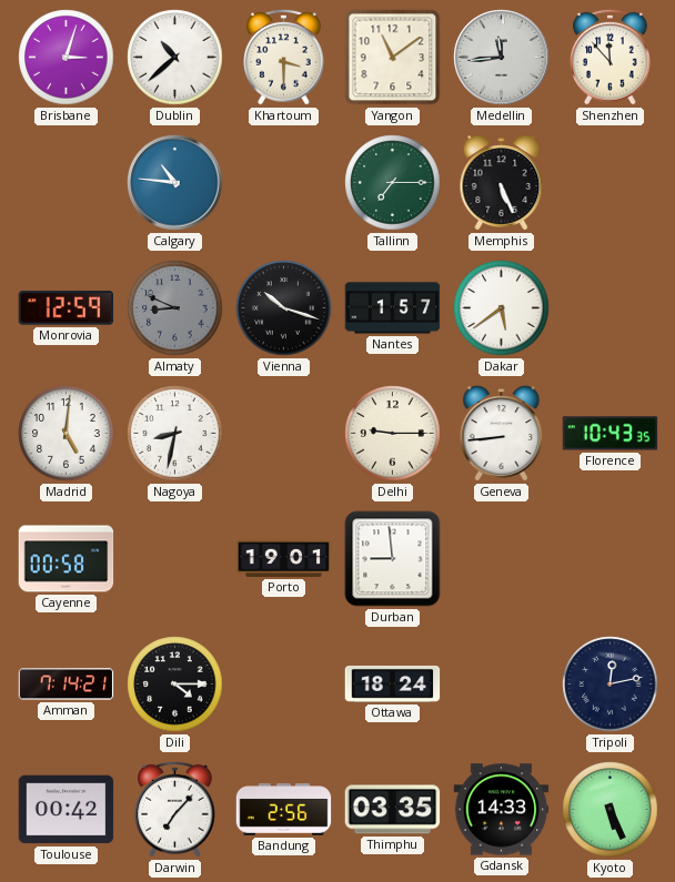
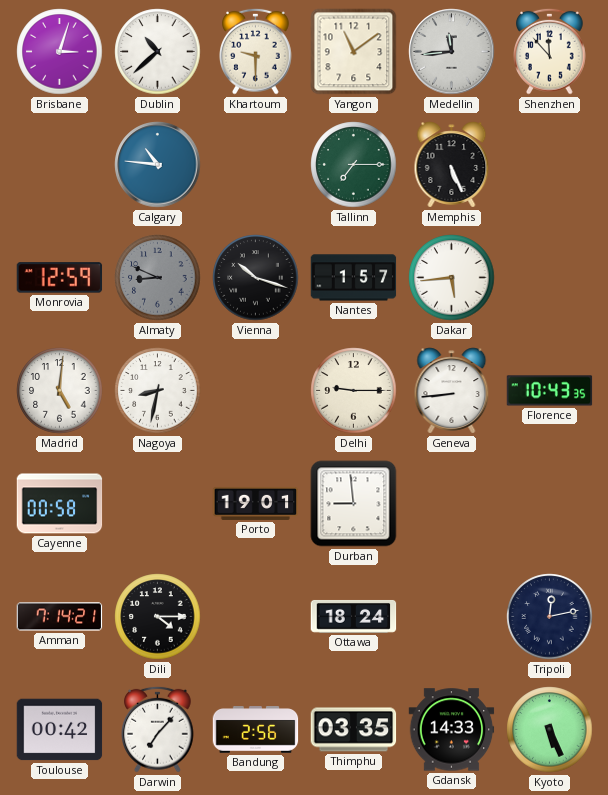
Khartoum: 3:30 -> 9:30
Dakar: 5:39 -> 5:44
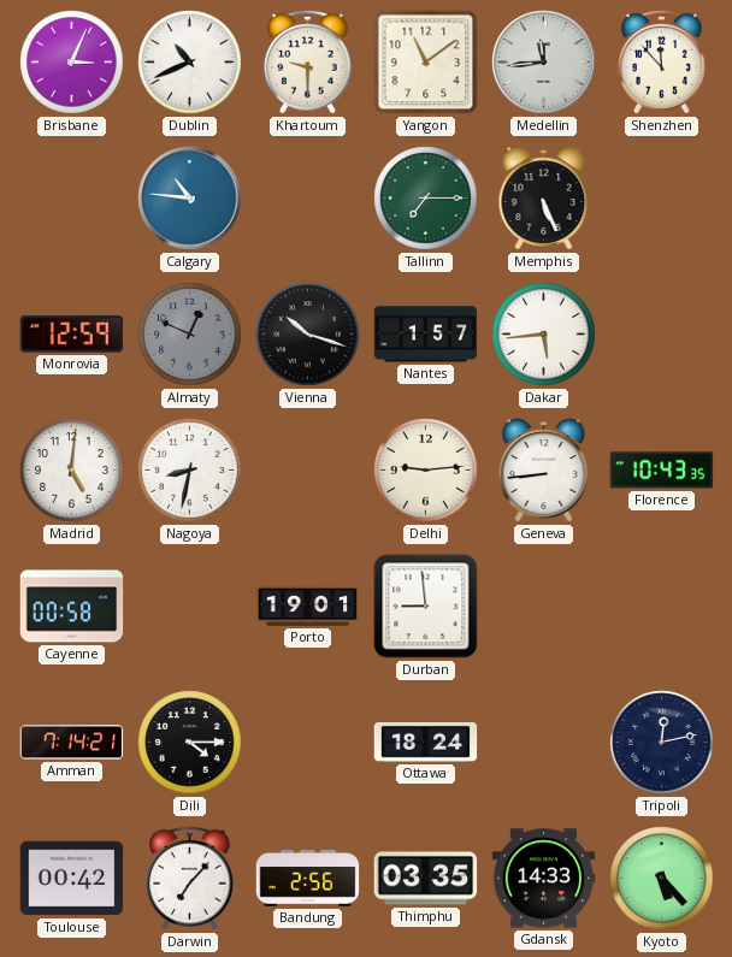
Brisbane: 3:03 -> 3:04
Dublin: 10:38 -> 10:41
Almaty: 8:49 -> 12:49
Delhi: 9:15 -> 9:14
Kyoto: 5:26 -> 5:23
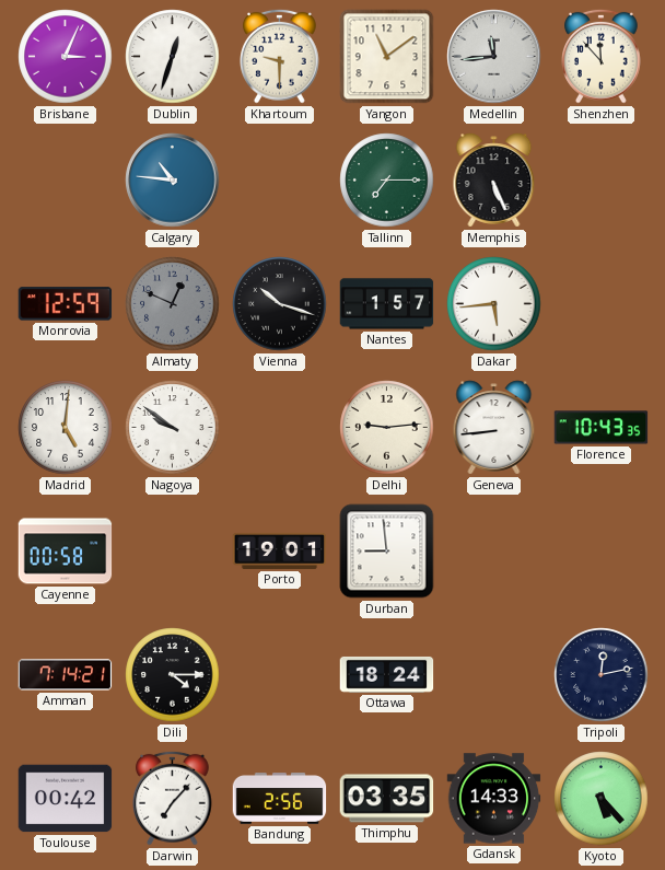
Dublin: 10:41 -> 12:33
Nagoya: 8:32 -> 9:51
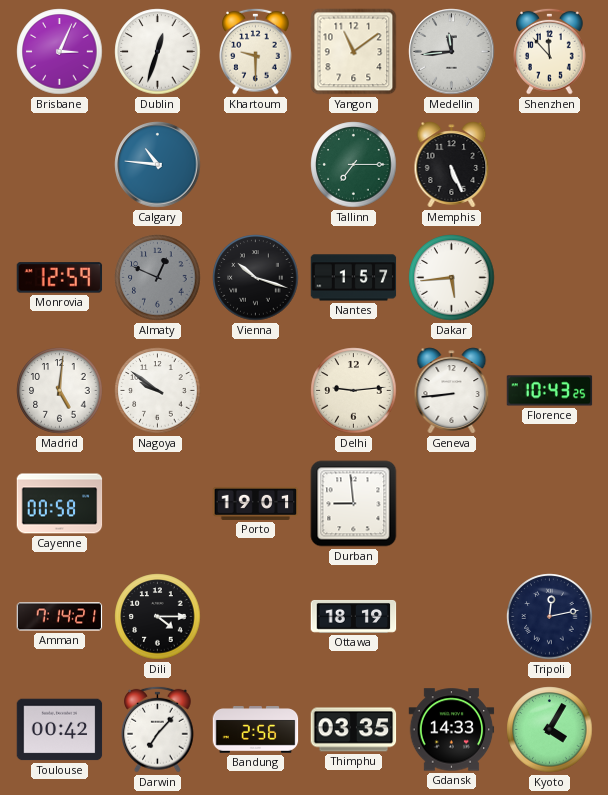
Florence: 10:43:35 -> 10:43:25
Ottawa: 18:24 -> 18:19
Kyoto: 5:23 -> 4:05
